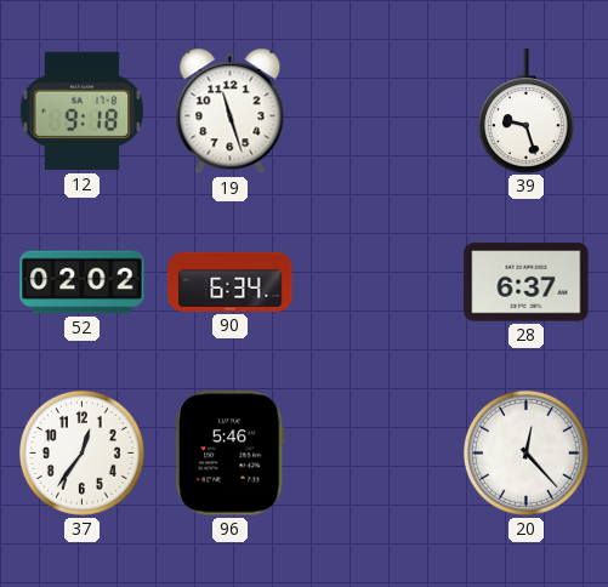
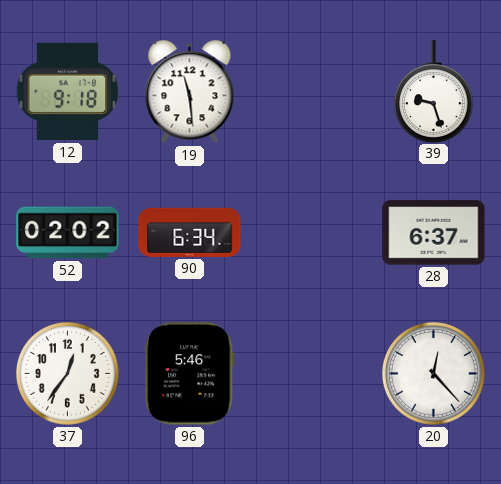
19: 11:27 -> 11:29
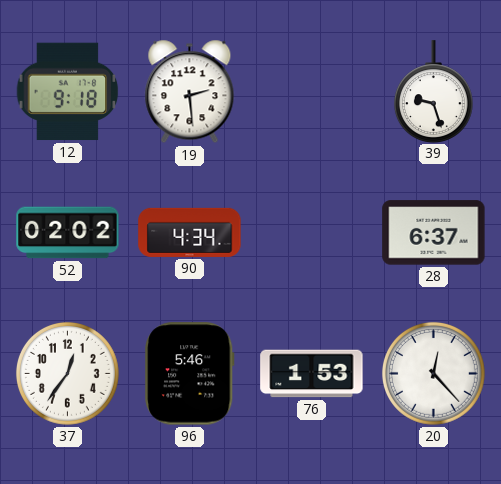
19: 11:29 -> 2:29
90: 6:34 -> 4:34
76: none -> 1:53
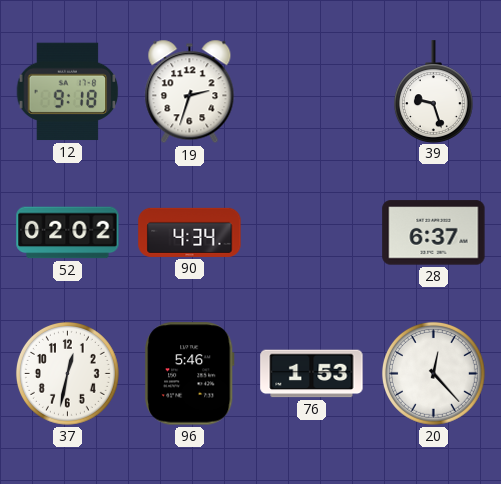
19: 2:29 -> 2:33
37: 12:36 -> 12:32
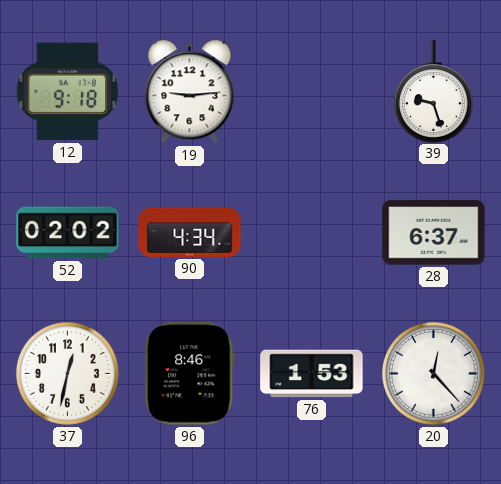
19: 2:33 -> 9:14
96: 5:46 -> 8:46
